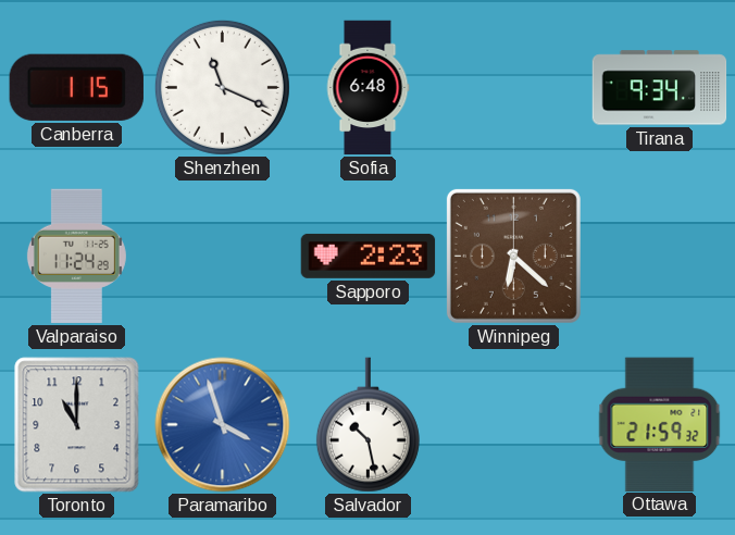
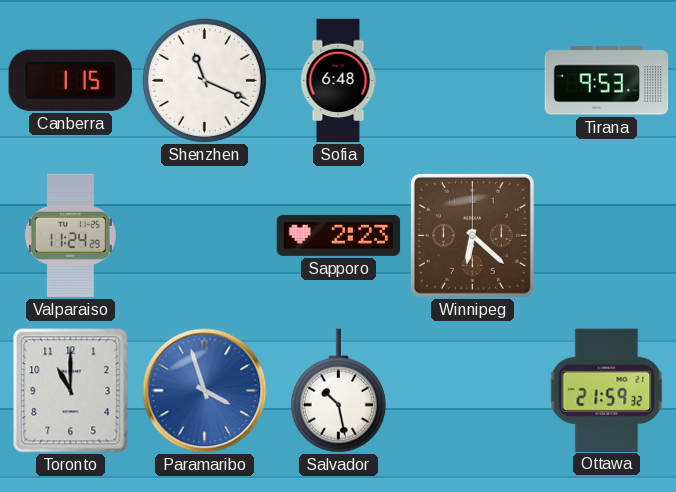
Tirana: 9:34 -> 9:53
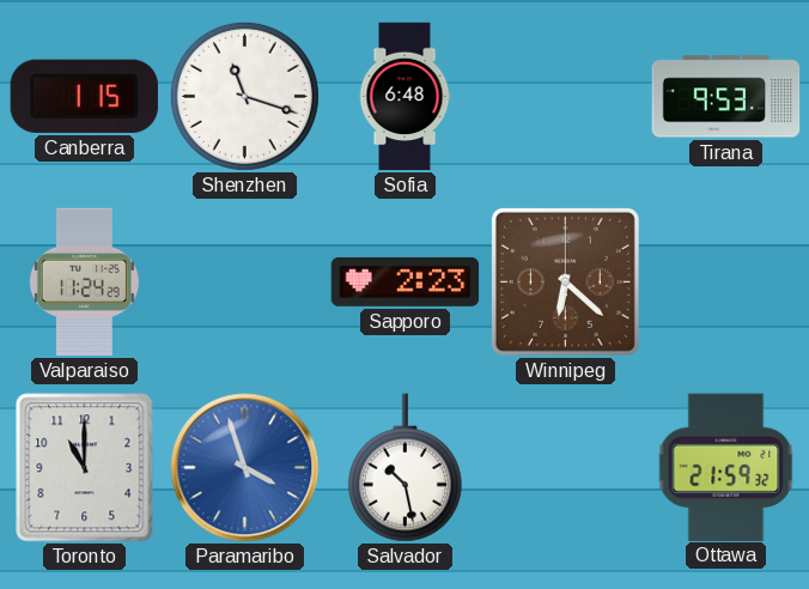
Shenzhen: 11:19 -> 11:18
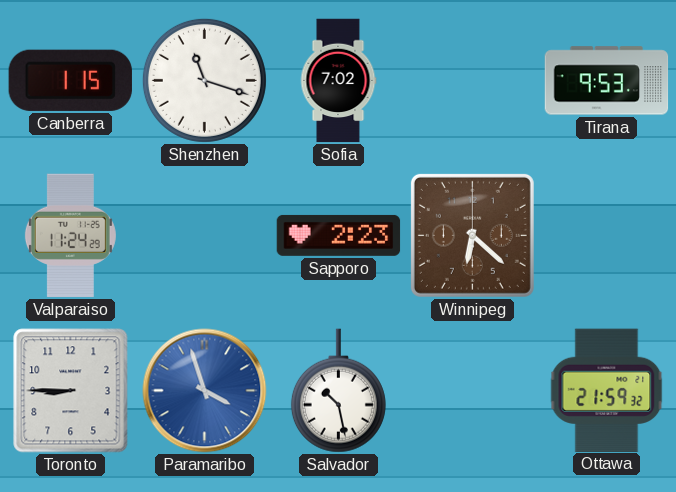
Sofia: 6:48 -> 7:02
Toronto: 11:00 -> 8:45
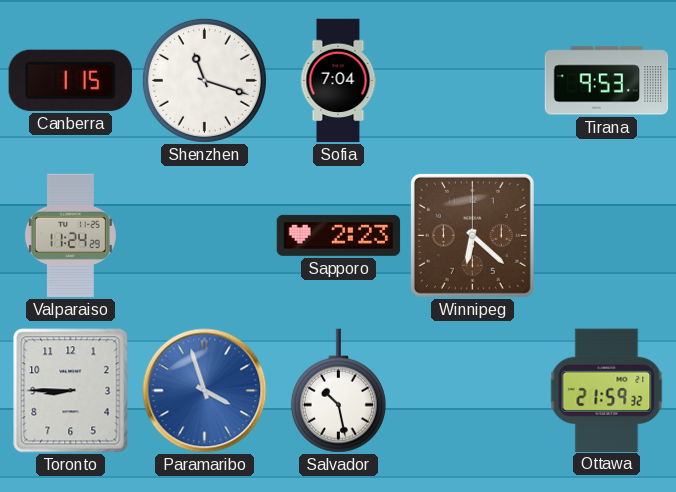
Sofia: 7:02 -> 7:04
